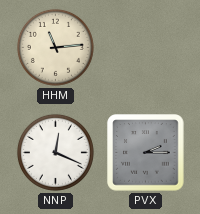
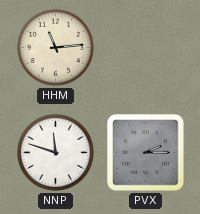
NNP: 12:19 -> 11:48
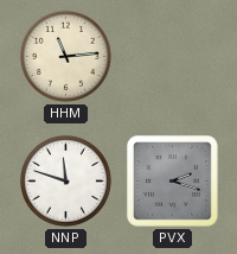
PVX: 2:15 -> 2:18
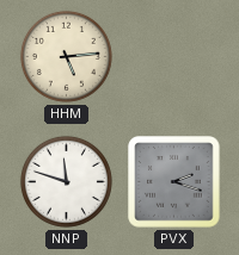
HHM: 11:14 -> 5:14
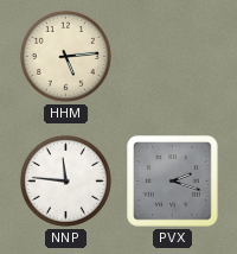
NNP: 11:48 -> 11:46
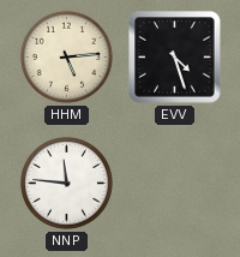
EVV: none -> 4:27
PVX: 2:18 -> none
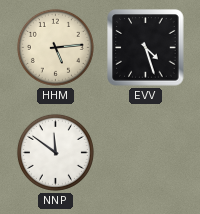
NNP: 11:46 -> 11:51
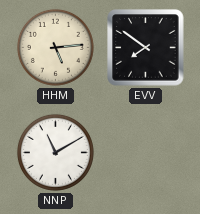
EVV: 4:27 -> 7:51
NNP: 11:51 -> 11:10
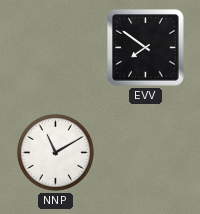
HHM: 5:14 -> none
